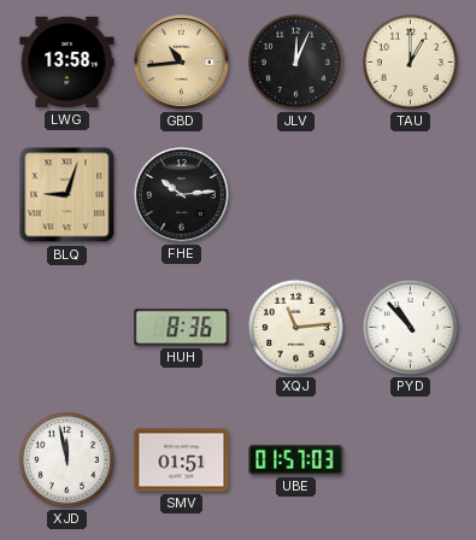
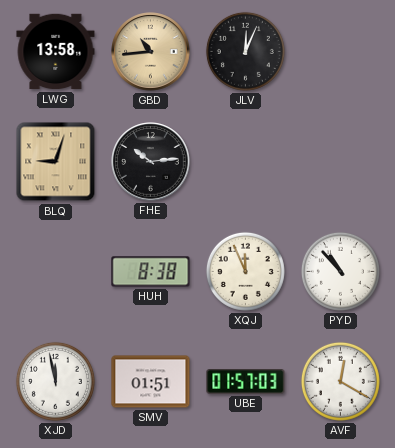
TAU: 1:00 -> none
HUH: 8:36 -> 8:38
XQJ: 11:14 -> 11:56
AVF: none -> 12:20
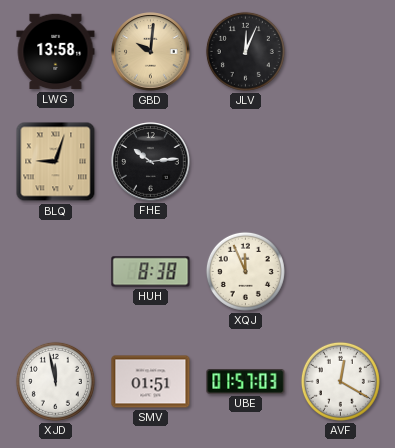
GBD: 10:44 -> 10:01
PYD: 10:53 -> none
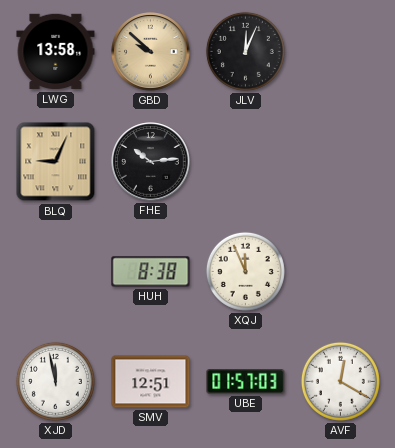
GBD: 10:01 -> 9:52
BLQ: 9:03 -> 9:04
SMV: 01:51 -> 12:51
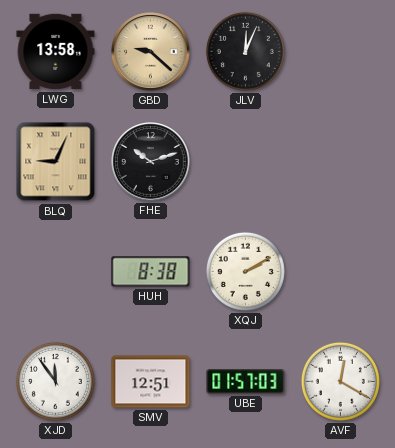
GBD: 9:52 -> 9:22
FHE: 10:14 -> 10:12
XQJ: 11:56 -> 2:10
XJD: 11:58 -> 11:54
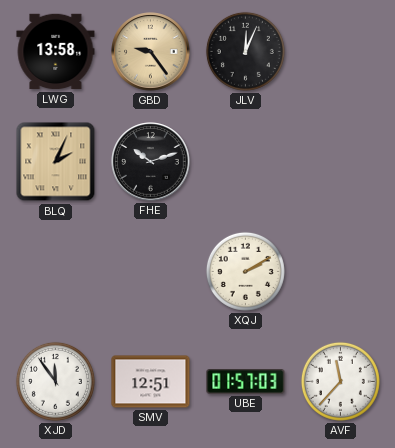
GBD: 9:22 -> 9:24
BLQ: 9:04 -> 2:04
HUH: 8:38 -> none
AVF: 12:20 -> 11:37
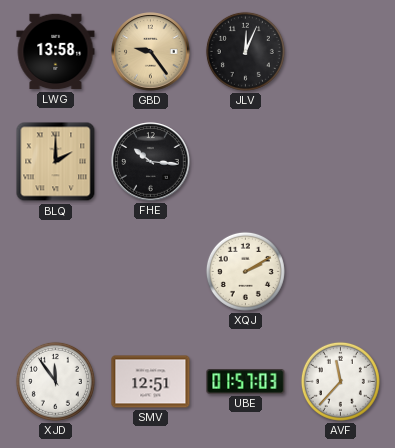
BLQ: 2:04 -> 2:00
FHE: 10:12 -> 10:16
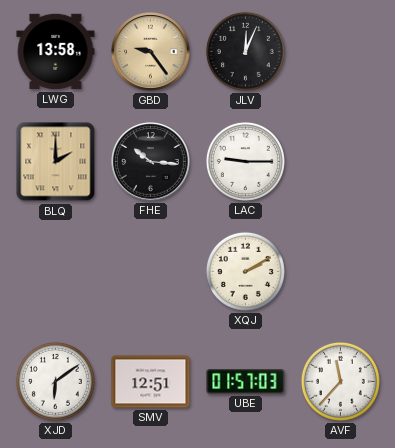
LAC: none -> 9:15
XJD: 11:54 -> 6:09
